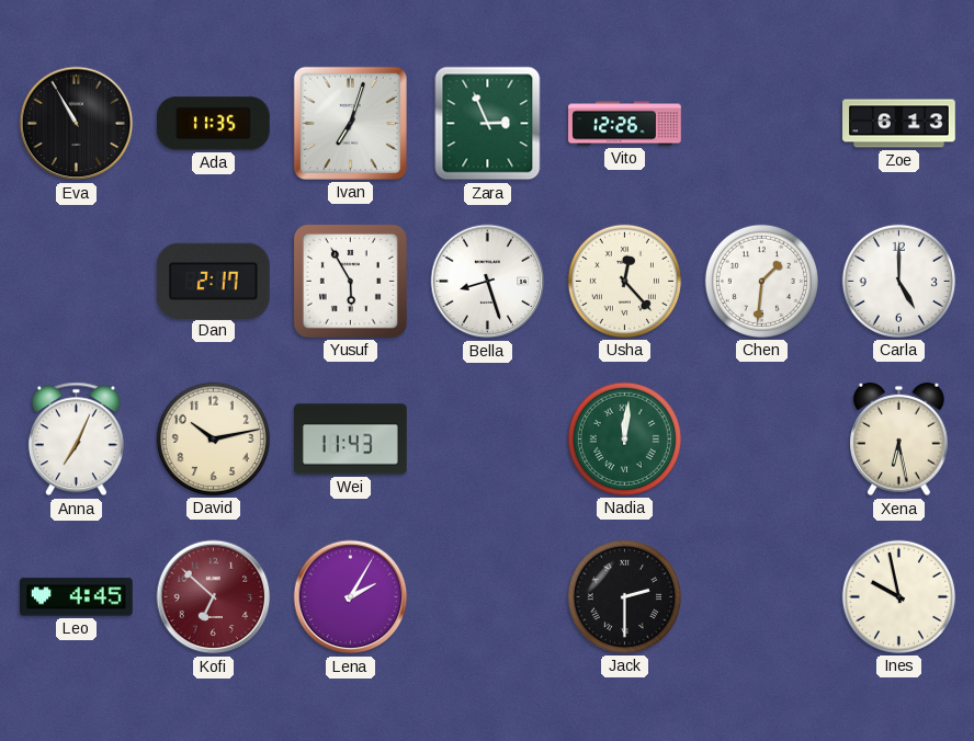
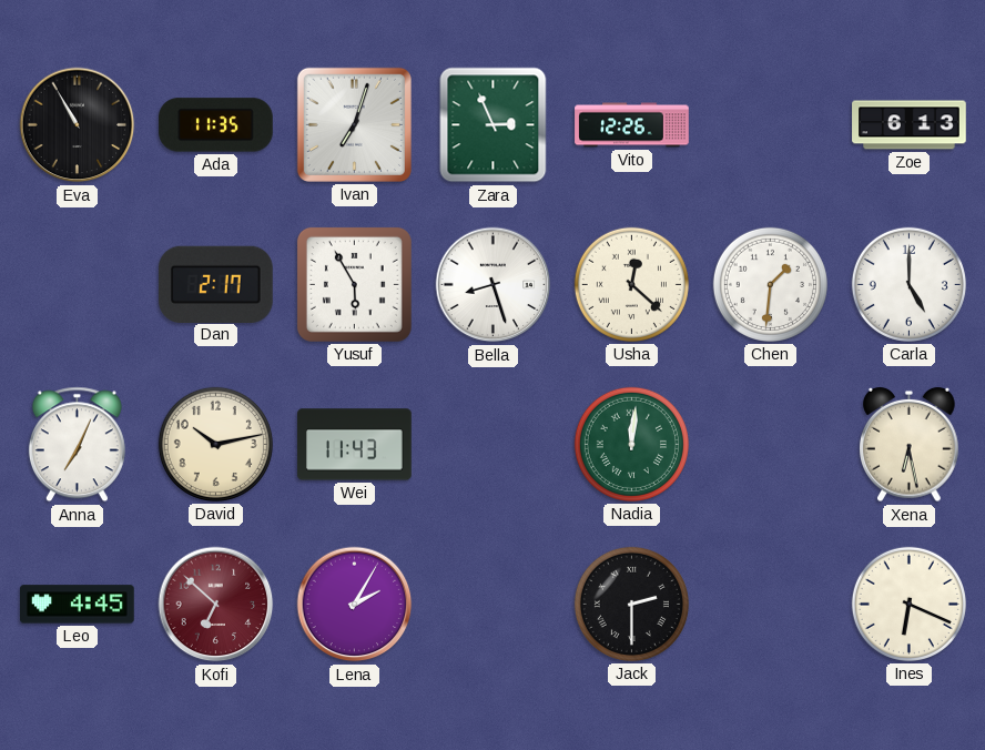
Usha: 12:23 -> 12:22
Ines: 9:58 -> 6:19
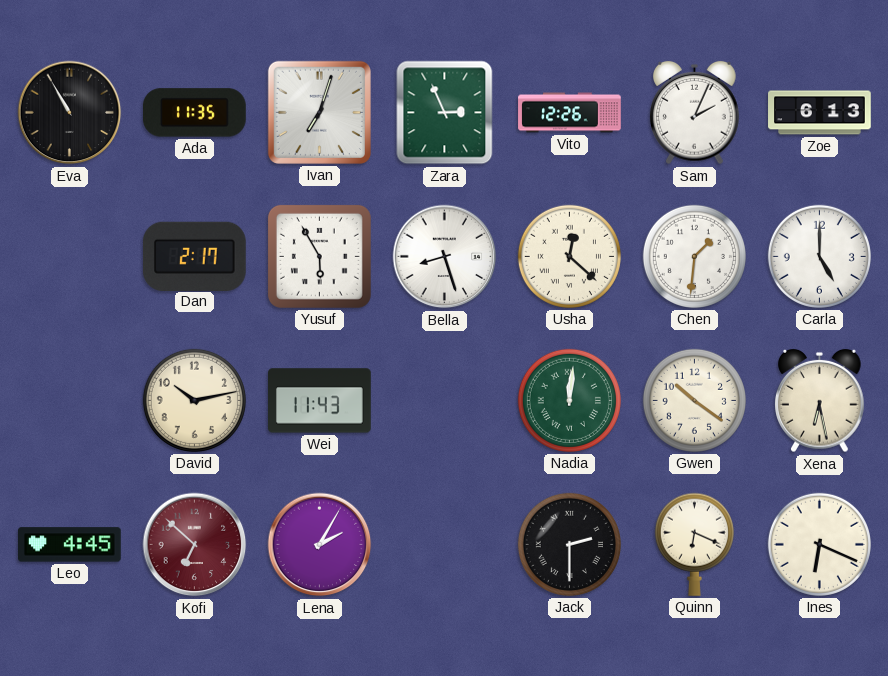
Sam: none -> 2:04
Anna: 7:04 -> none
Gwen: none -> 10:21
Quinn: none -> 6:19
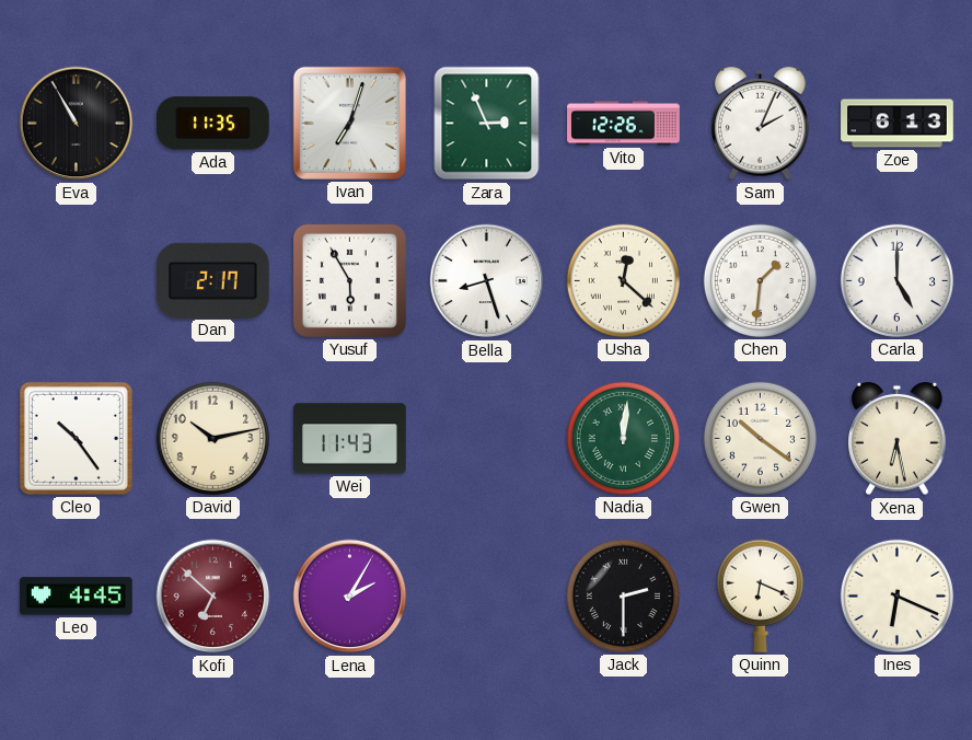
Cleo: none -> 10:24
